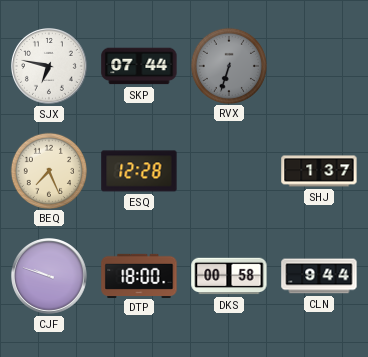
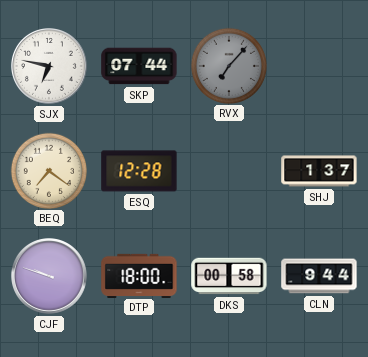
RVX: 6:33 -> 7:07
BEQ: 7:26 -> 7:21
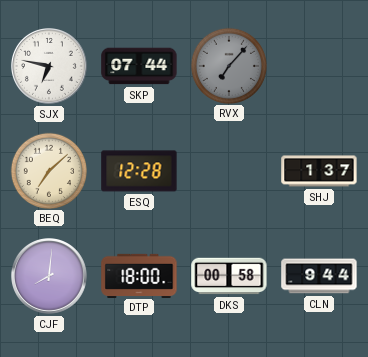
BEQ: 7:21 -> 7:08
CJF: 9:48 -> 8:01
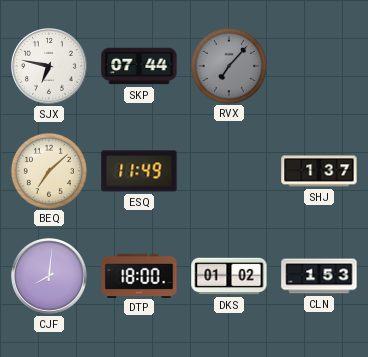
ESQ: 12:28 -> 11:49
DKS: 00:58 -> 01:02
CLN: 9:44 -> 1:53
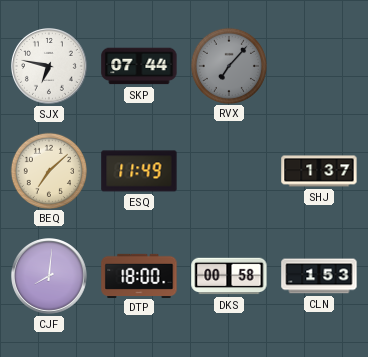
DKS: 01:02 -> 00:58
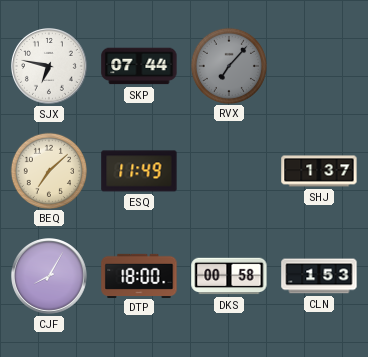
CJF: 8:01 -> 8:05
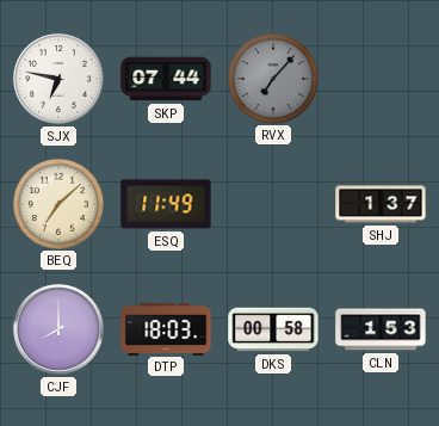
CJF: 8:05 -> 8:00
DTP: 18:00 -> 18:03
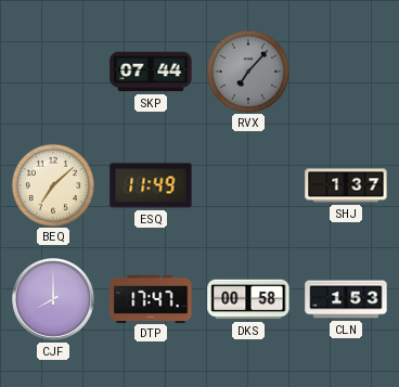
SJX: 6:47 -> none
DTP: 18:03 -> 17:47
